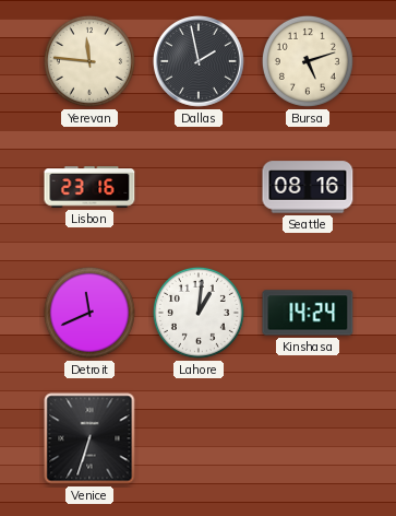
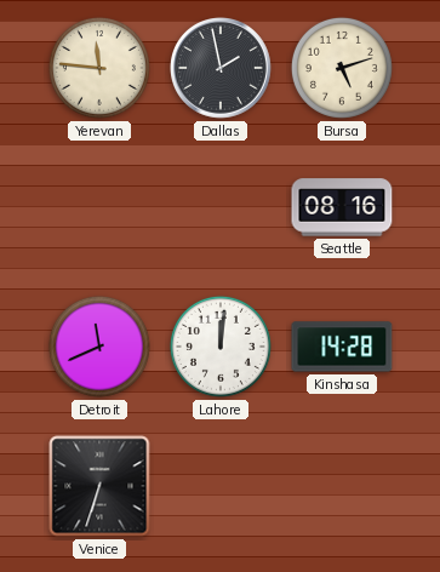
Lisbon: 23:16 -> none
Lahore: 1:01 -> 12:01
Kinshasa: 14:24 -> 14:28
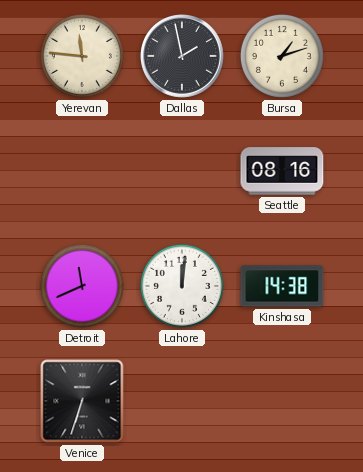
Bursa: 5:12 -> 1:12
Kinshasa: 14:28 -> 14:38
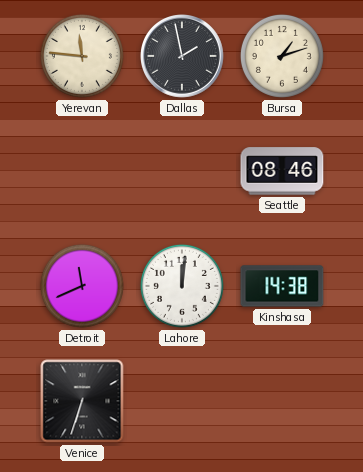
Seattle: 08:16 -> 08:46
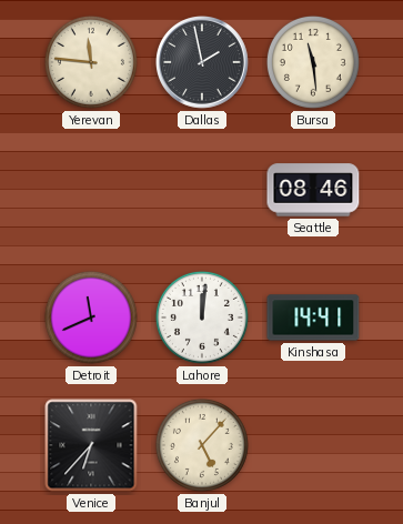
Bursa: 1:12 -> 11:29
Kinshasa: 14:38 -> 14:41
Venice: 6:33 -> 6:37
Banjul: none -> 5:07
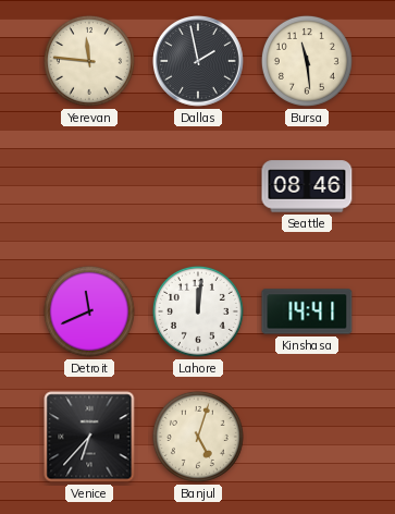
Banjul: 5:07 -> 5:03
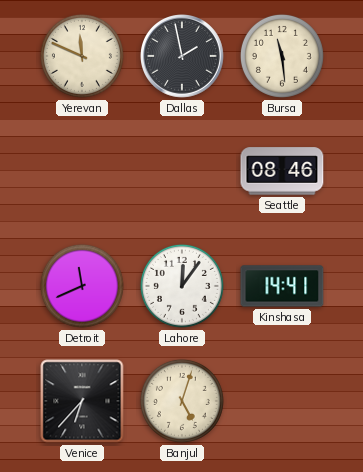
Yerevan: 11:46 -> 11:49
Lahore: 12:01 -> 12:06
